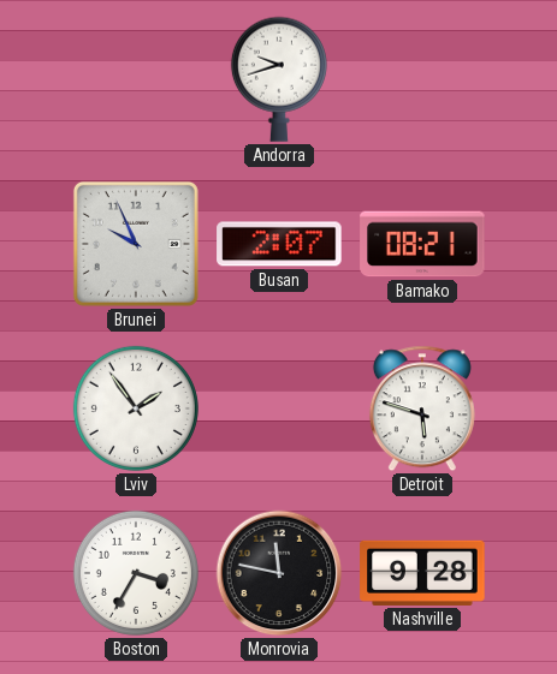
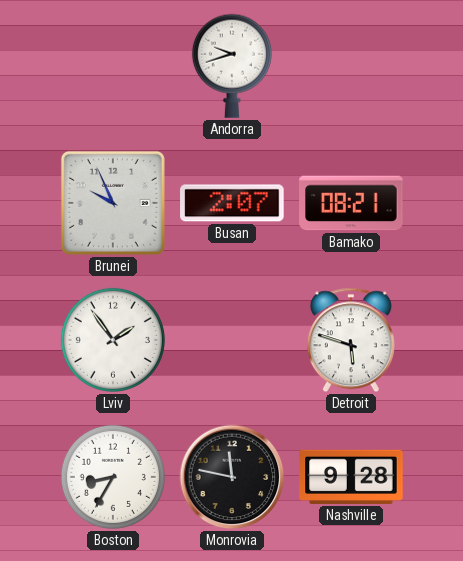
Boston: 3:35 -> 8:35
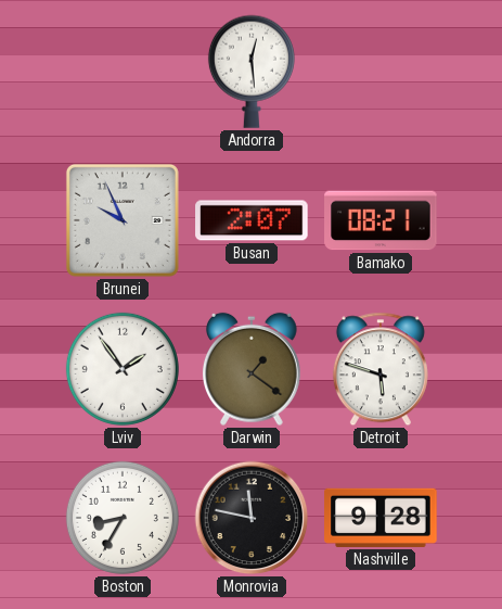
Andorra: 9:42 -> 12:29
Darwin: none -> 1:21
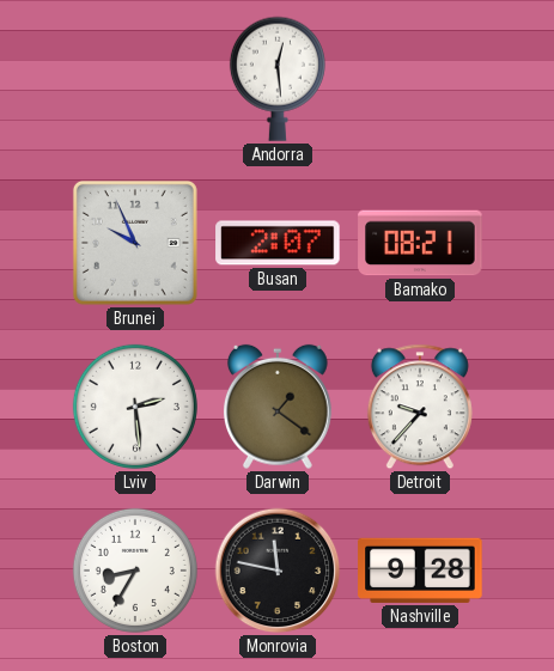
Lviv: 1:54 -> 2:29
Detroit: 5:48 -> 9:37
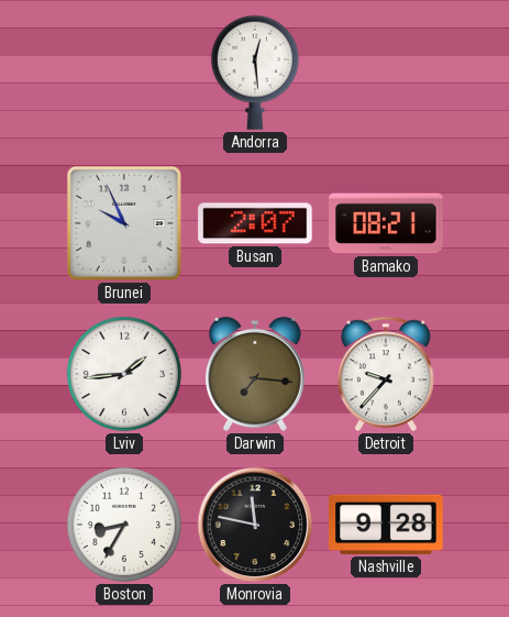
Lviv: 2:29 -> 1:44
Darwin: 1:21 -> 7:16
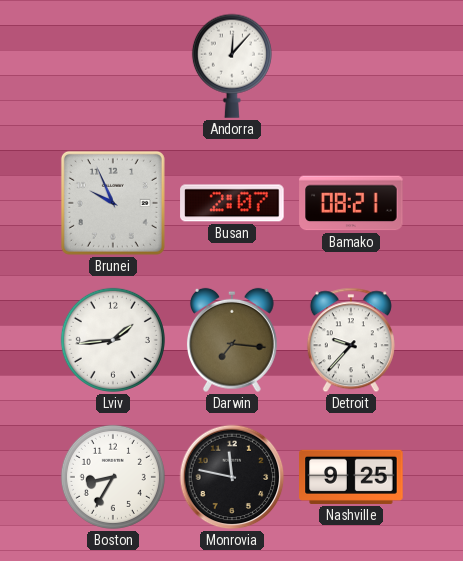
Andorra: 12:29 -> 12:07
Nashville: 9:28 -> 9:25
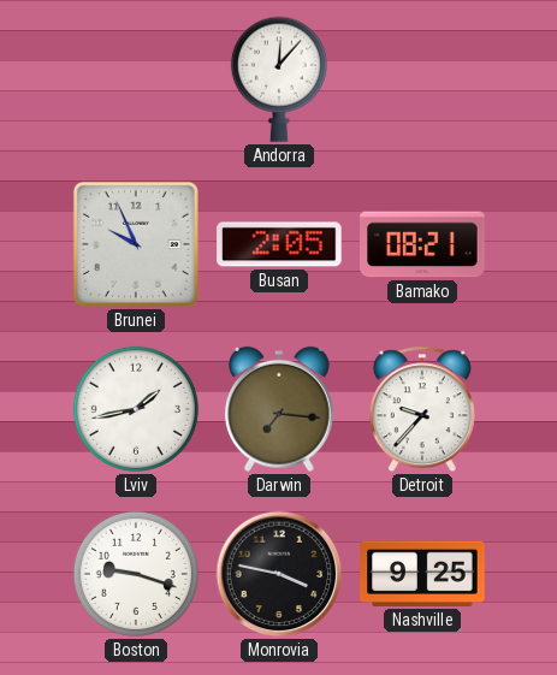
Busan: 2:07 -> 2:05
Lviv: 1:44 -> 1:43
Boston: 8:35 -> 9:18
Monrovia: 11:47 -> 3:47
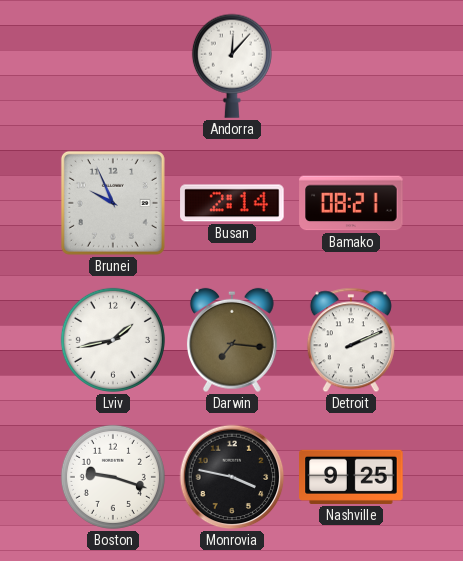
Busan: 2:05 -> 2:14
Detroit: 9:37 -> 2:11
